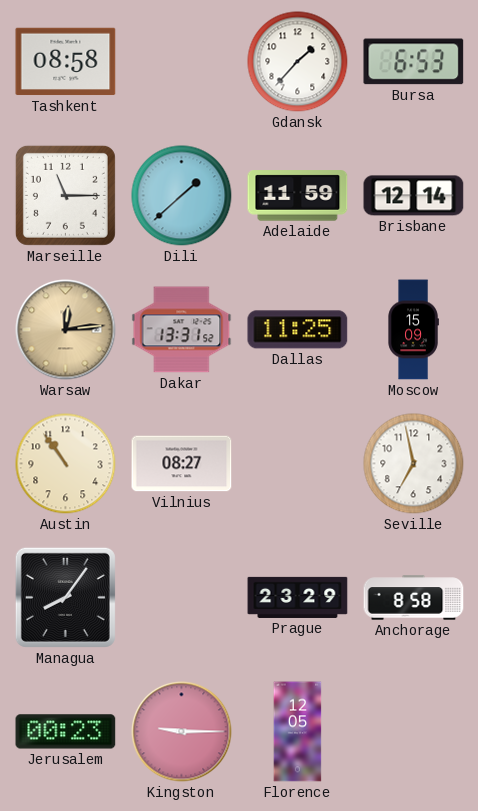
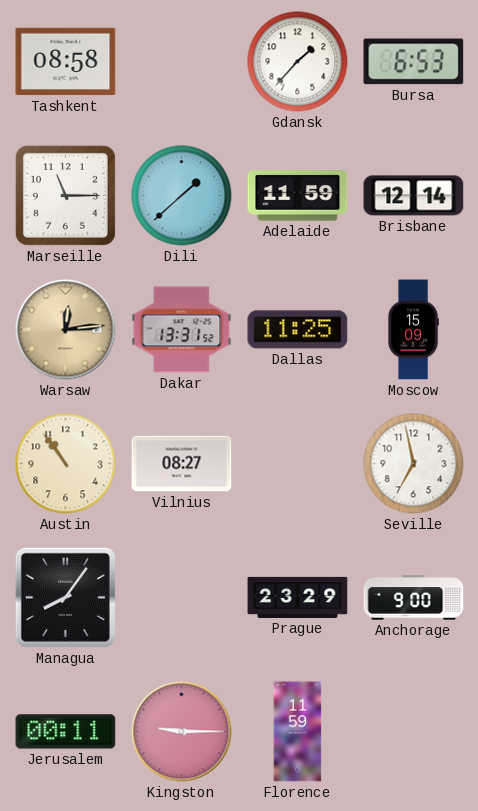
Anchorage: 8:58 -> 9:00
Jerusalem: 00:23 -> 00:11
Florence: 12:05 -> 11:59
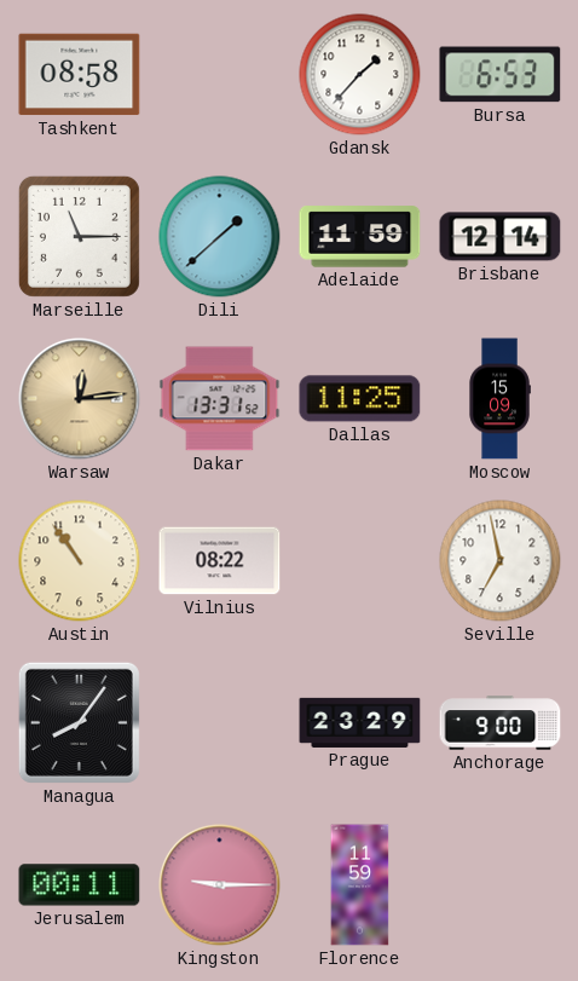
Vilnius: 08:27 -> 08:22
